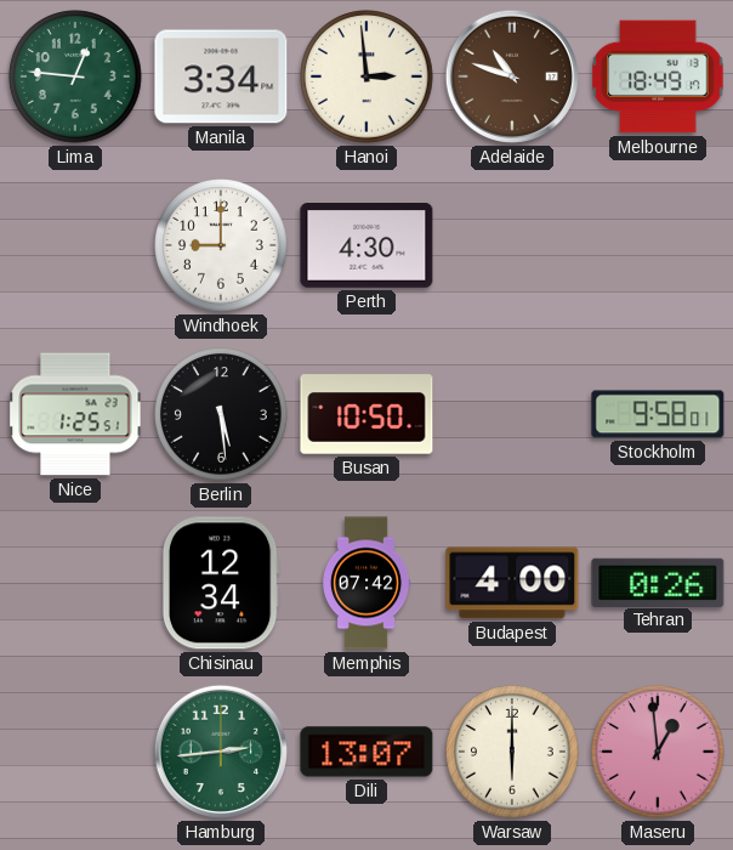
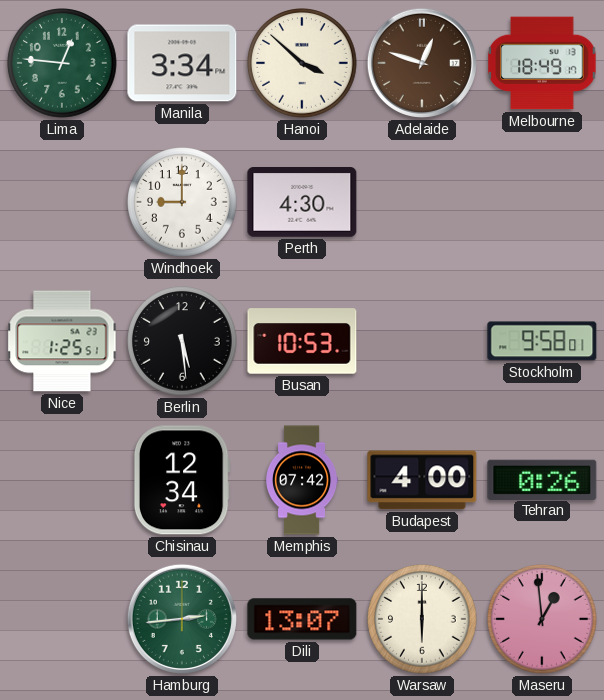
Hanoi: 2:59 -> 3:52
Adelaide: 10:48 -> 12:48
Busan: 10:50 -> 10:53
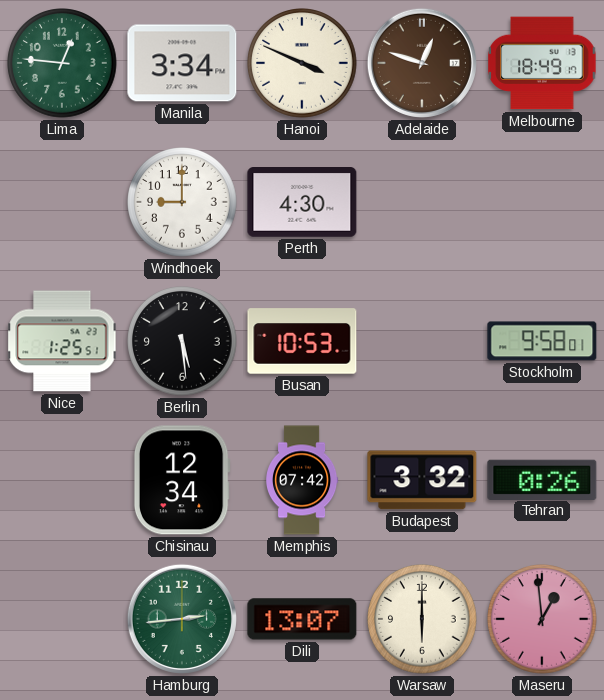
Hanoi: 3:52 -> 3:49
Budapest: 4:00 -> 3:32
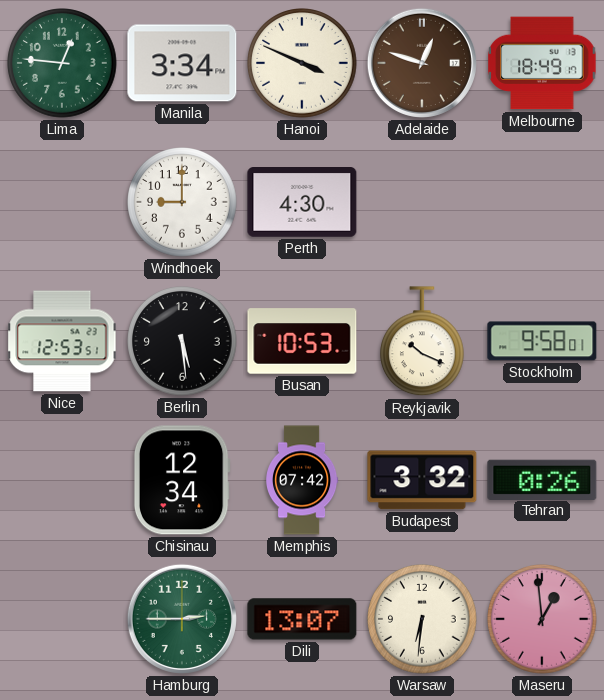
Nice: 1:25 -> 12:53
Reykjavik: none -> 10:19
Hamburg: 2:44 -> 2:45
Warsaw: 6:00 -> 6:31
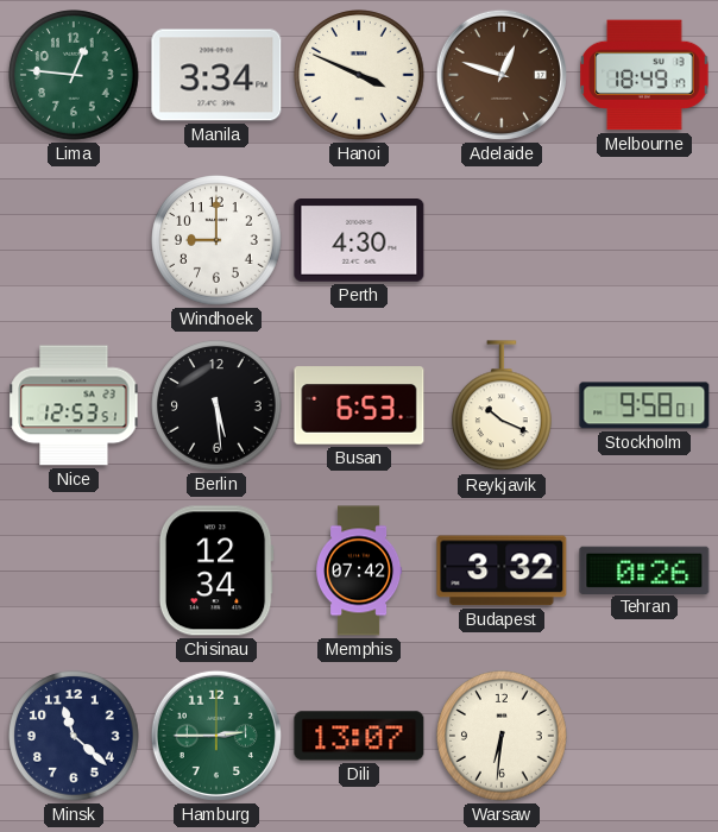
Busan: 10:53 -> 6:53
Minsk: none -> 11:22
Maseru: 12:59 -> none
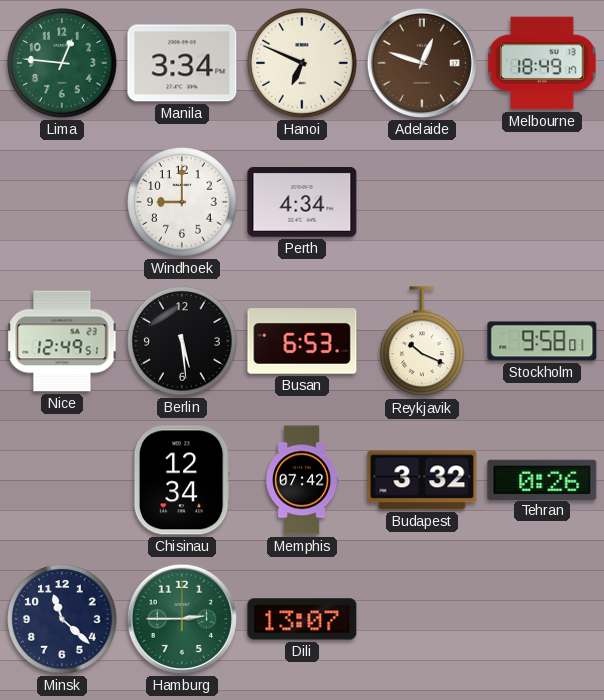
Hanoi: 3:49 -> 6:49
Perth: 4:30 -> 4:34
Nice: 12:53 -> 12:49
Warsaw: 6:31 -> none
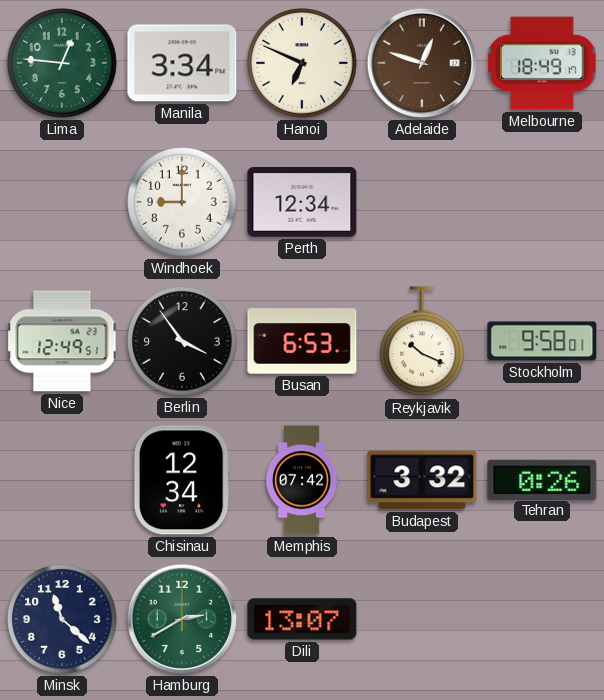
Perth: 4:34 -> 12:34
Berlin: 5:29 -> 3:54
Hamburg: 2:45 -> 2:40
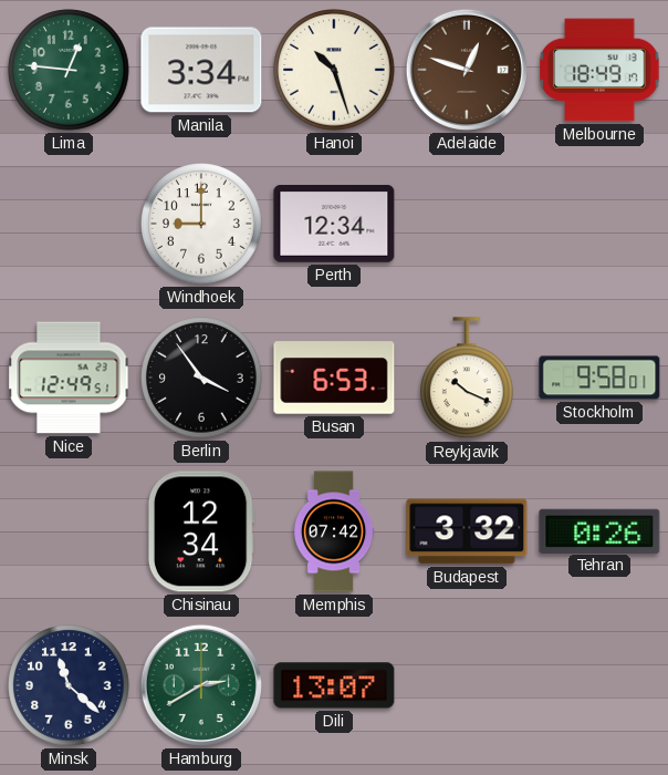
Hanoi: 6:49 -> 10:27
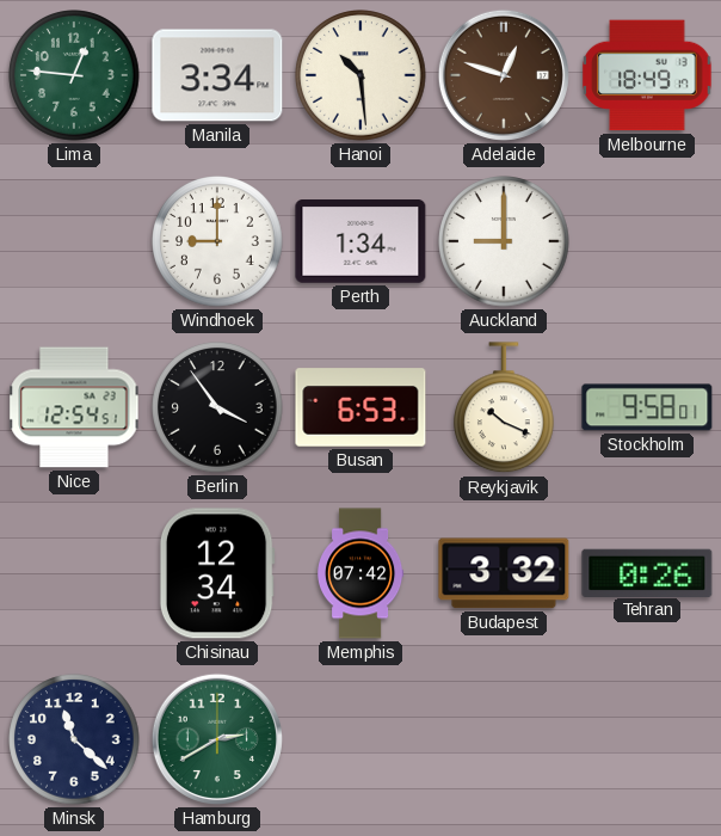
Hanoi: 10:27 -> 10:29
Perth: 12:34 -> 1:34
Auckland: none -> 9:00
Nice: 12:49 -> 12:54
Dili: 13:07 -> none
